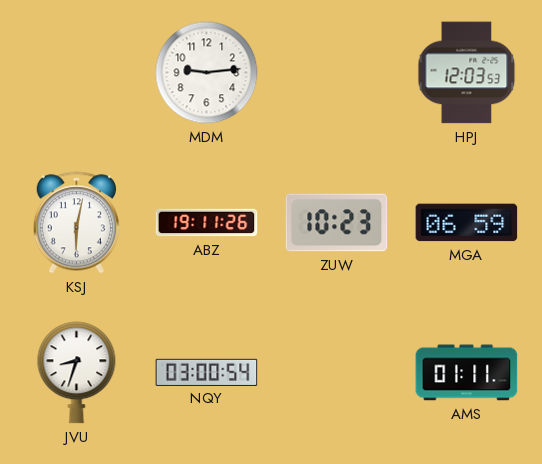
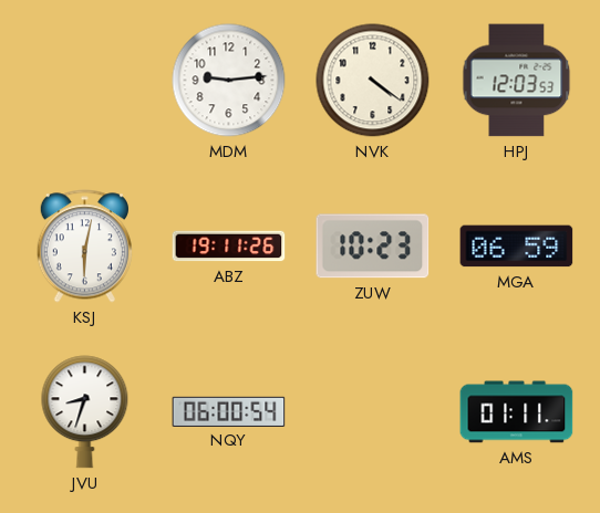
NVK: none -> 4:21
NQY: 03:00 -> 06:00
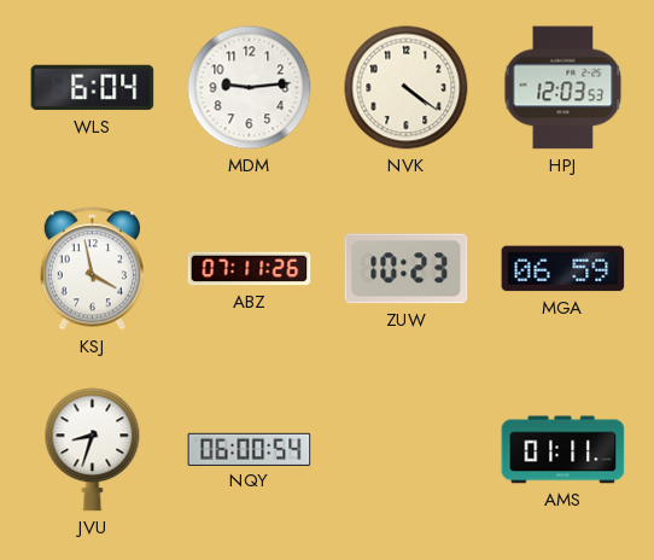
WLS: none -> 6:04
KSJ: 6:02 -> 3:58
ABZ: 19:11 -> 07:11
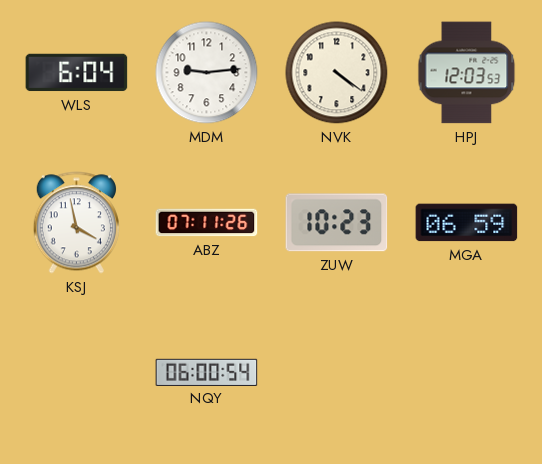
JVU: 8:33 -> none
AMS: 01:11 -> none
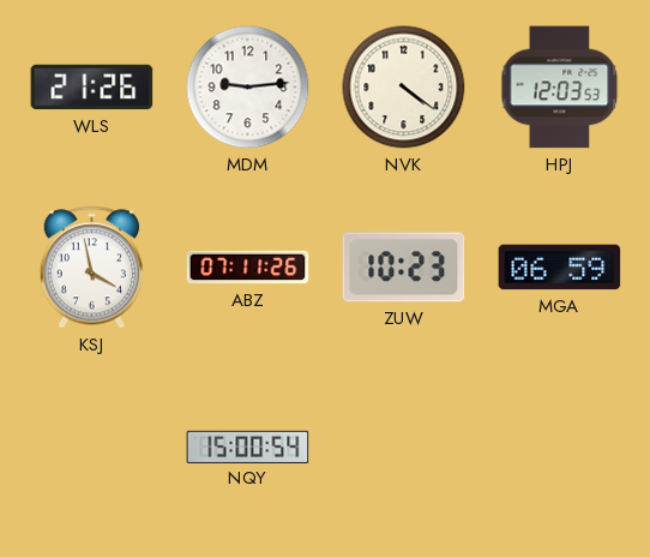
WLS: 6:04 -> 21:26
NQY: 06:00 -> 15:00
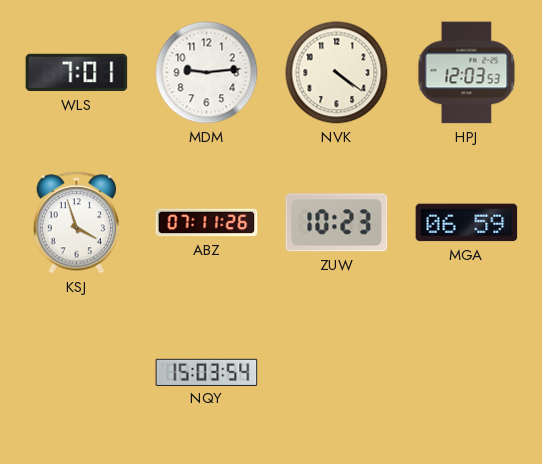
WLS: 21:26 -> 7:01
KSJ: 3:58 -> 3:57
NQY: 15:00 -> 15:03
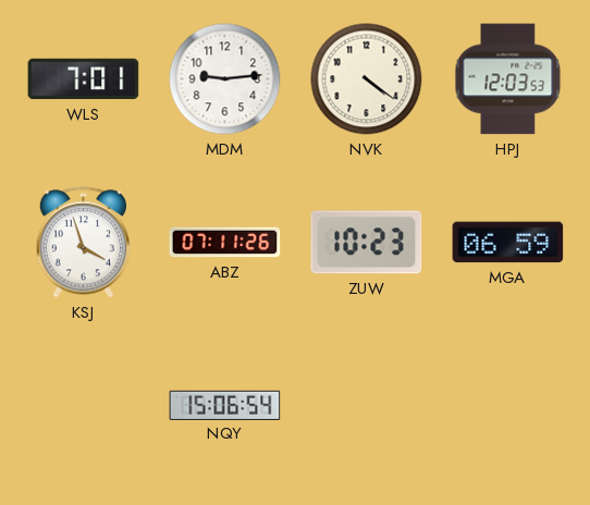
NQY: 15:03 -> 15:06
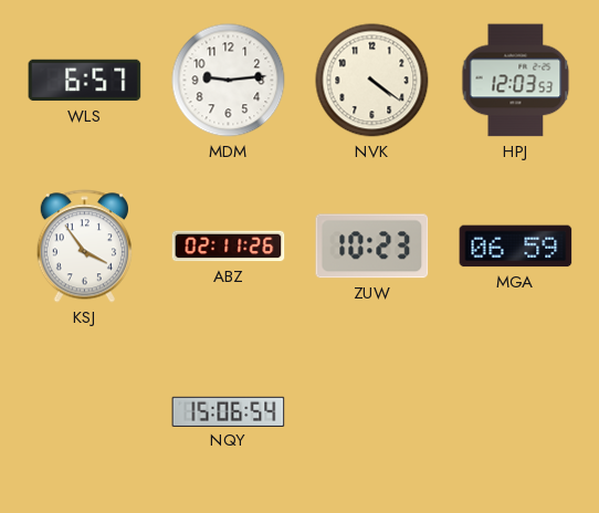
WLS: 7:01 -> 6:57
KSJ: 3:57 -> 3:54
ABZ: 07:11 -> 02:11
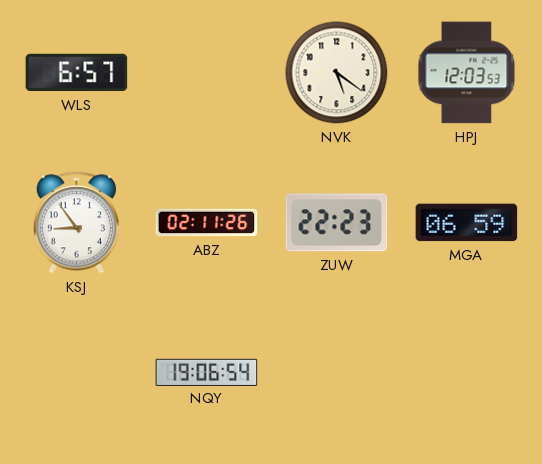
MDM: 9:14 -> none
NVK: 4:21 -> 5:21
KSJ: 3:54 -> 8:54
ZUW: 10:23 -> 22:23
NQY: 15:06 -> 19:06
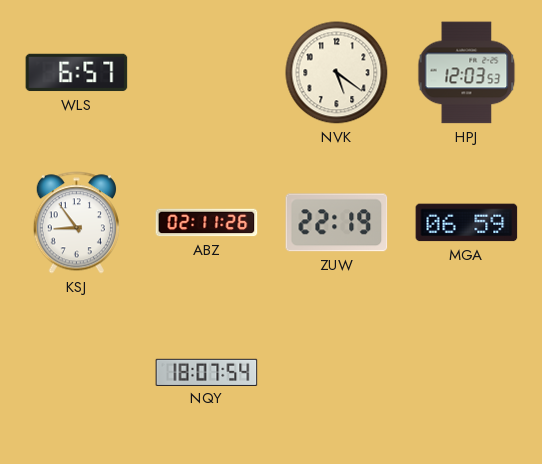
ZUW: 22:23 -> 22:19
NQY: 19:06 -> 18:07
